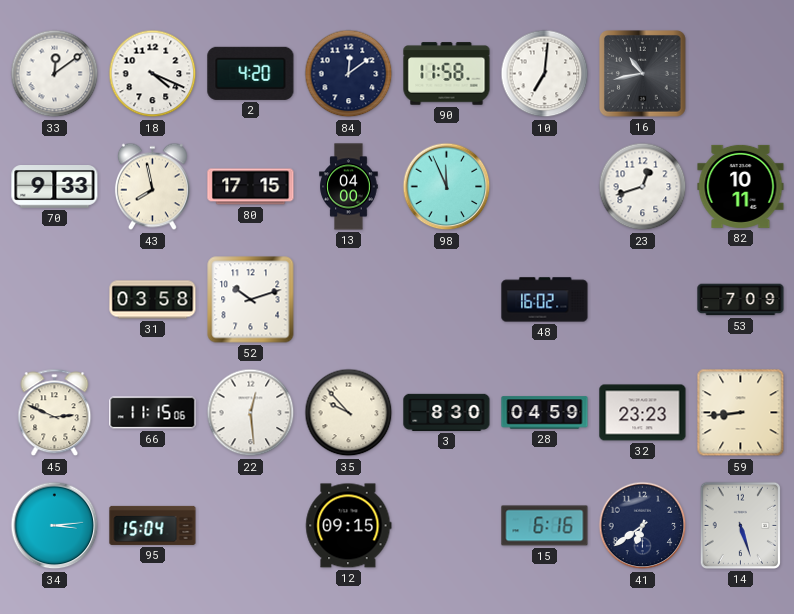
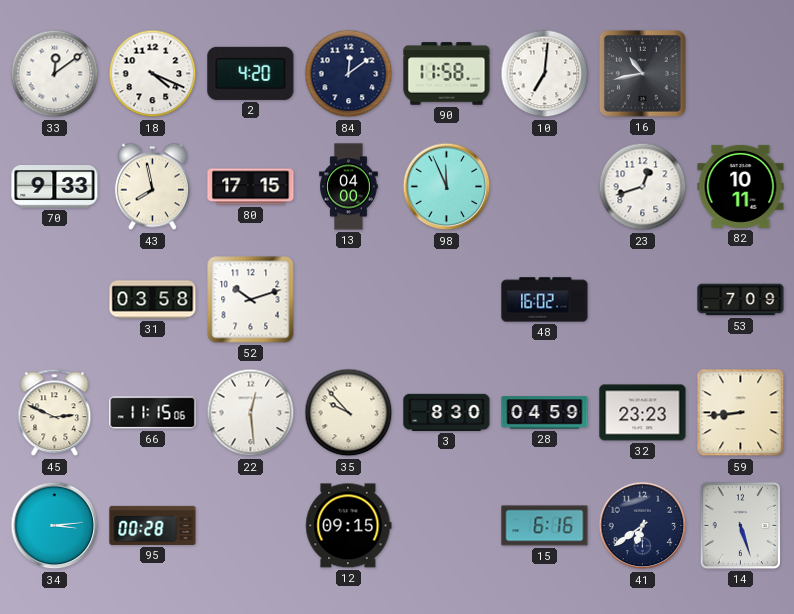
95: 15:04 -> 00:28
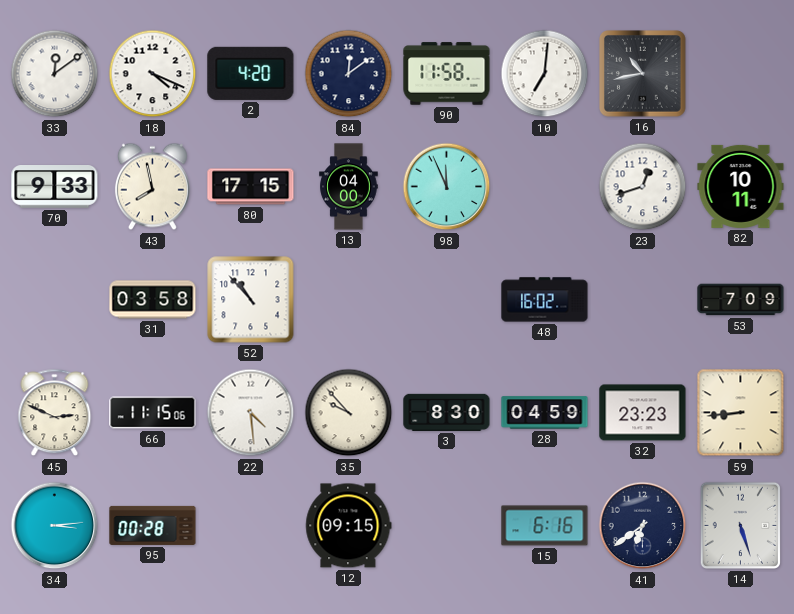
52: 10:12 -> 10:53
22: 12:29 -> 4:29
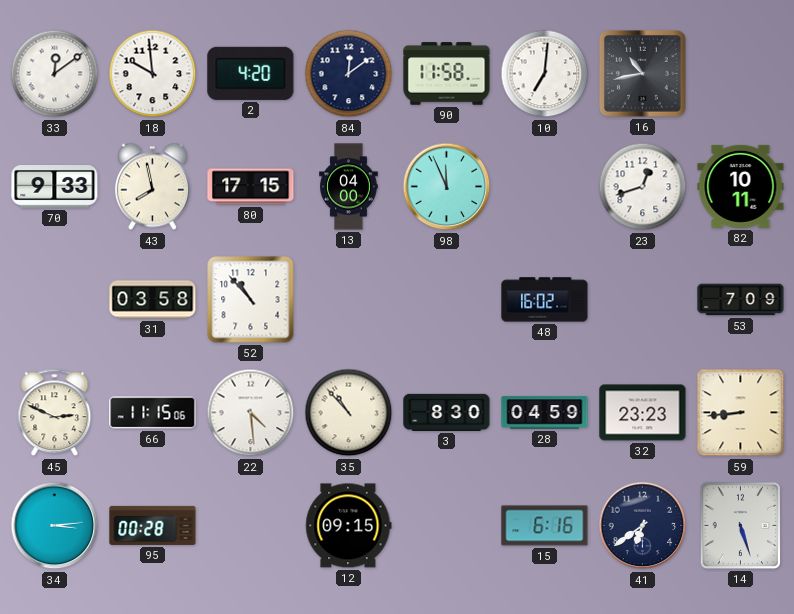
18: 4:19 -> 9:59
35: 9:53 -> 10:53
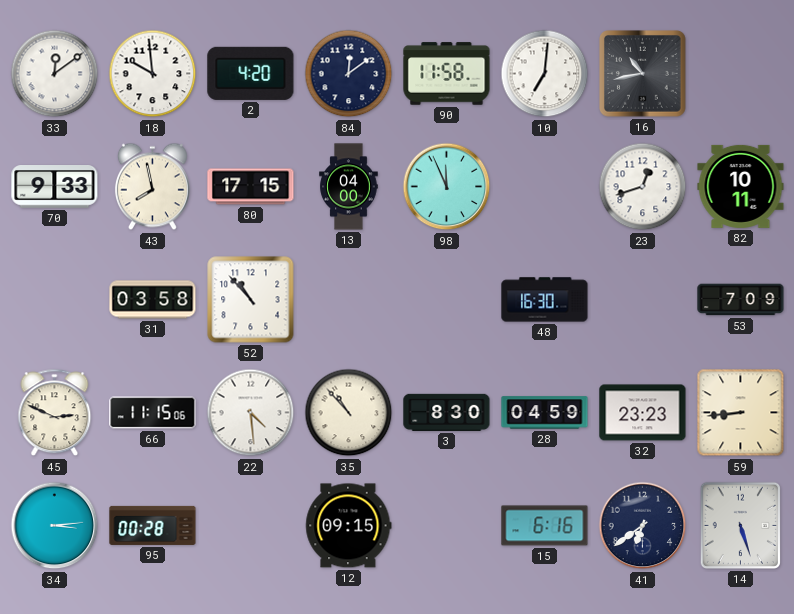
48: 16:02 -> 16:30
